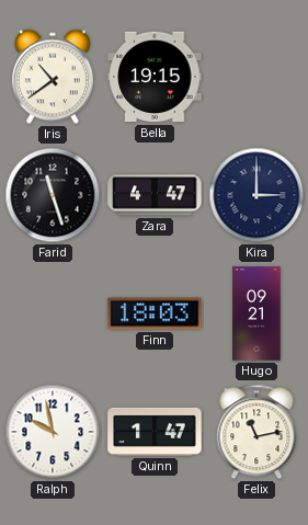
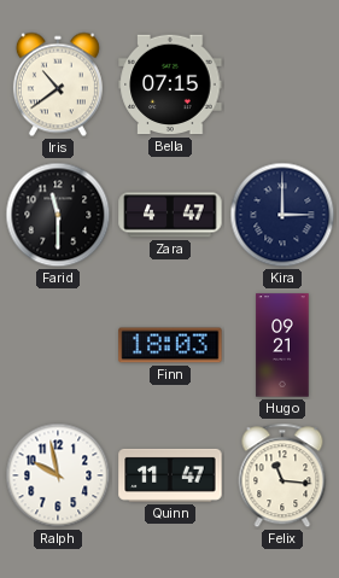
Bella: 19:15 -> 07:15
Farid: 11:27 -> 11:30
Quinn: 1:47 -> 11:47
Felix: 11:13 -> 11:16
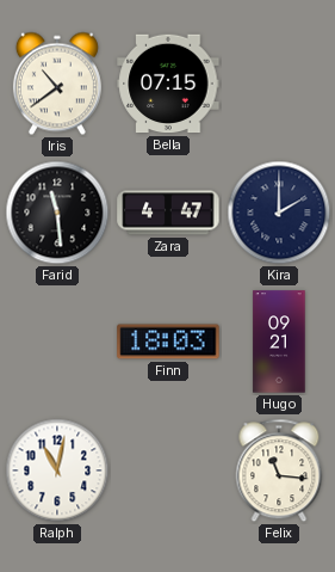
Farid: 11:30 -> 11:29
Kira: 3:00 -> 2:00
Ralph: 9:58 -> 11:02
Quinn: 11:47 -> none
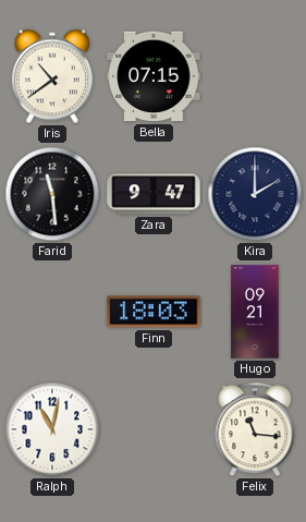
Zara: 4:47 -> 9:47
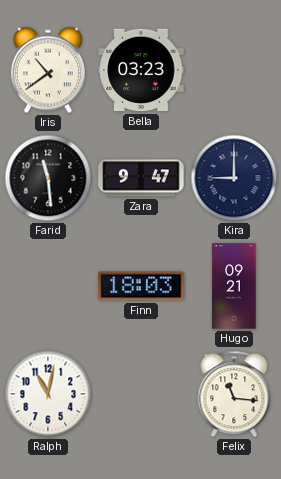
Bella: 07:15 -> 03:23
Kira: 2:00 -> 9:00
